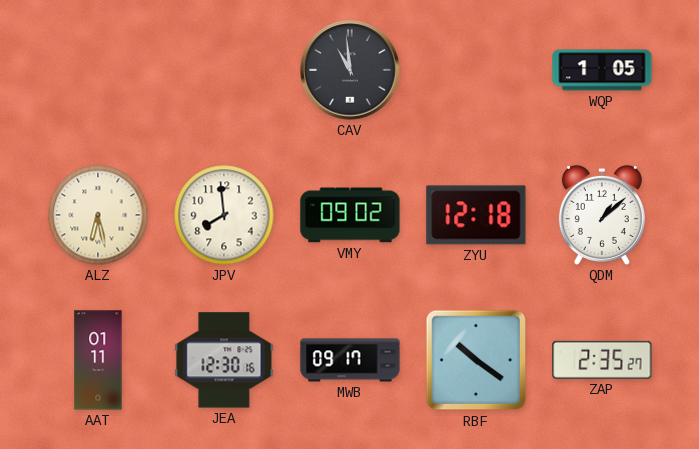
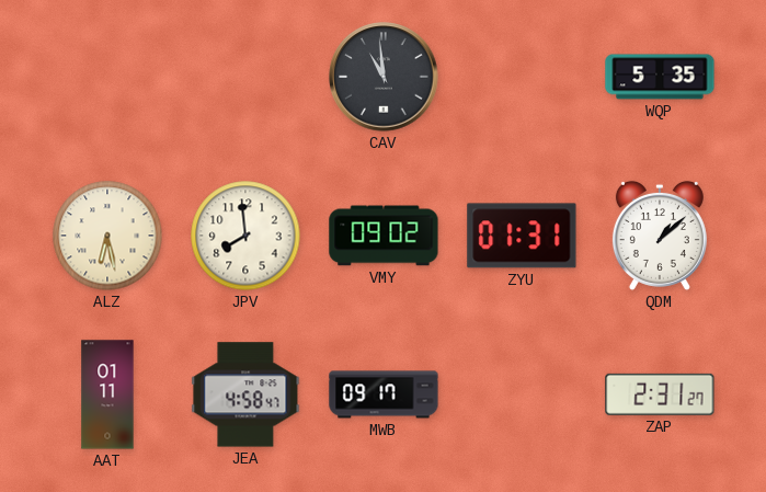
WQP: 1:05 -> 5:35
ZYU: 12:18 -> 01:31
JEA: 12:30 -> 4:58
RBF: 10:21 -> none
ZAP: 2:35 -> 2:31
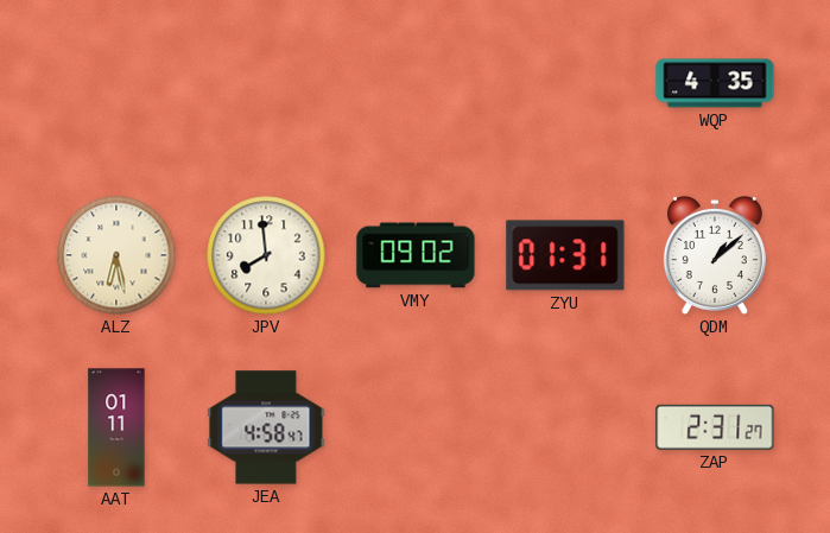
CAV: 10:59 -> none
WQP: 5:35 -> 4:35
MWB: 09:17 -> none
